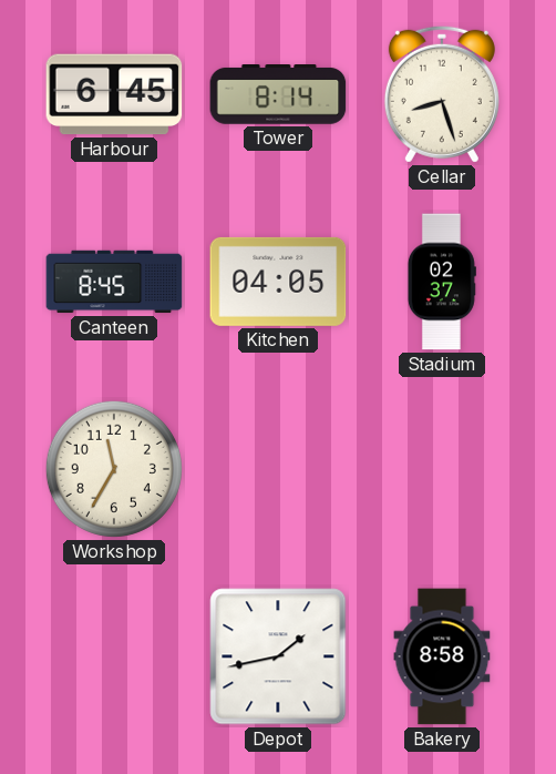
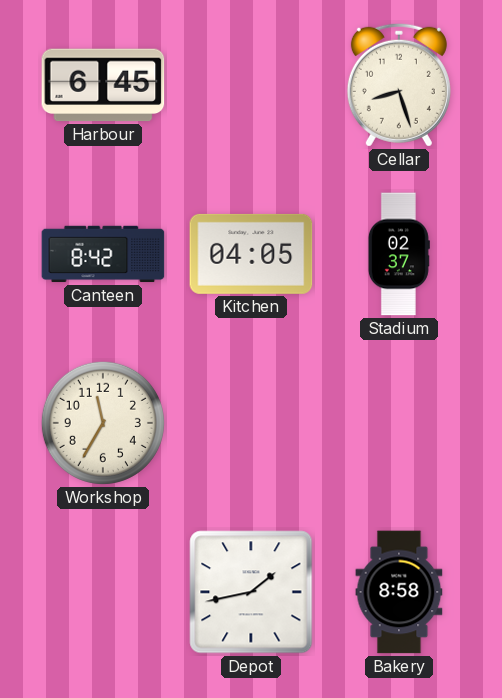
Tower: 8:14 -> none
Canteen: 8:45 -> 8:42
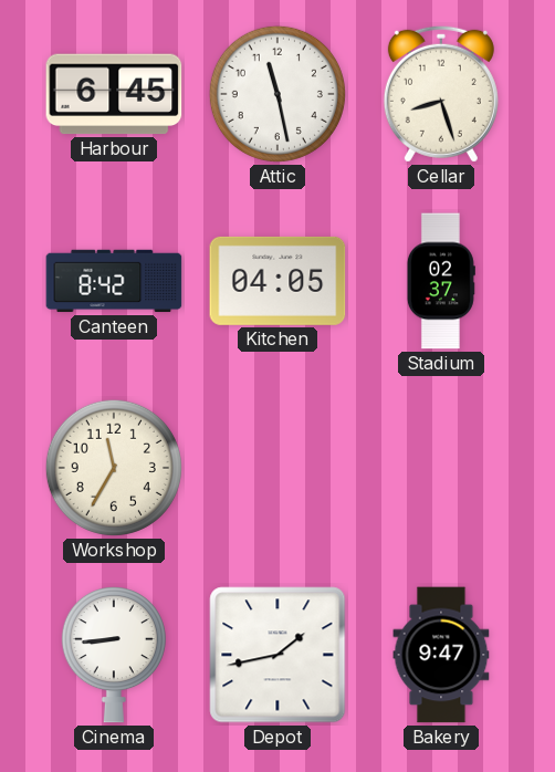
Attic: none -> 11:28
Cinema: none -> 8:44
Bakery: 8:58 -> 9:47
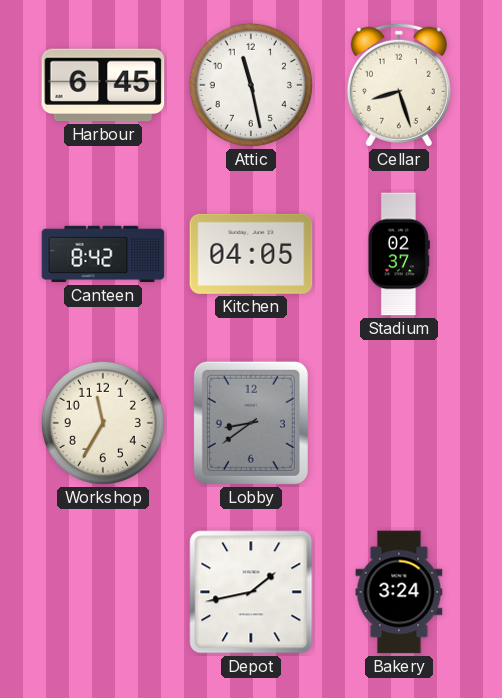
Lobby: none -> 8:39
Cinema: 8:44 -> none
Bakery: 9:47 -> 3:24
